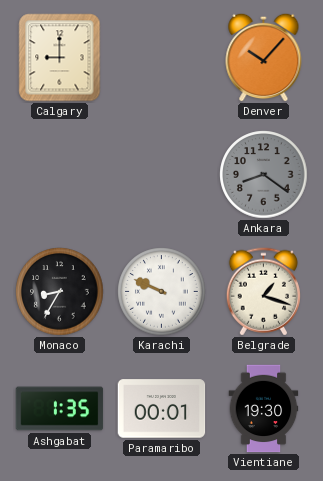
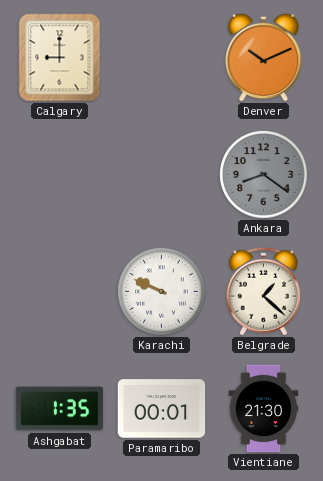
Denver: 10:07 -> 10:11
Monaco: 8:35 -> none
Belgrade: 1:18 -> 1:22
Vientiane: 19:30 -> 21:30
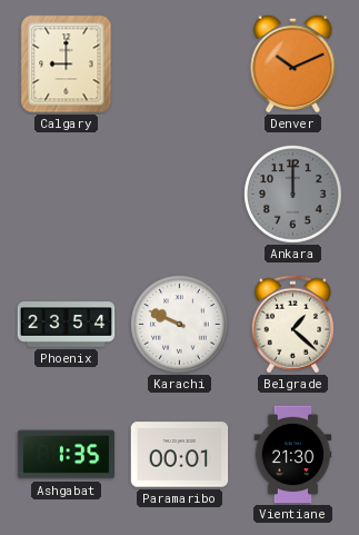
Ankara: 8:21 -> 12:00
Phoenix: none -> 23:54
